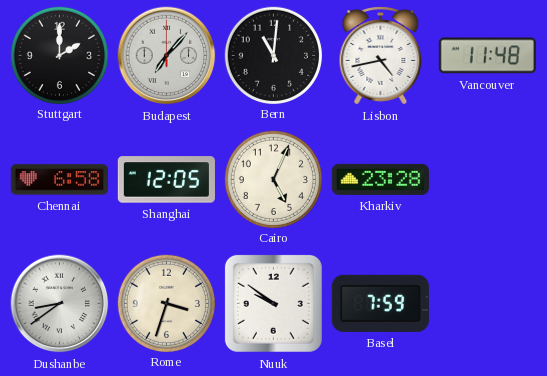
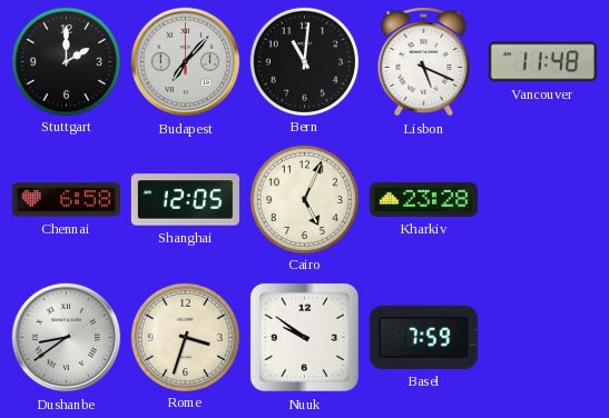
Lisbon: 4:43 -> 5:19
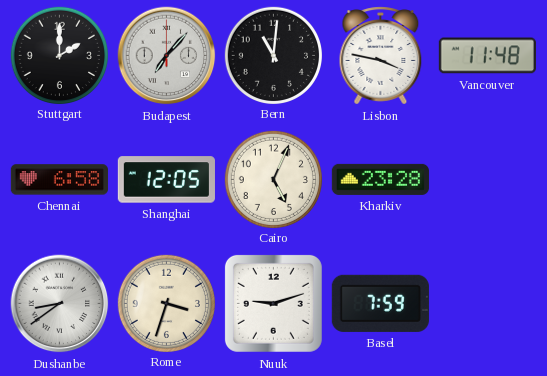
Lisbon: 5:19 -> 3:47
Nuuk: 9:51 -> 9:12
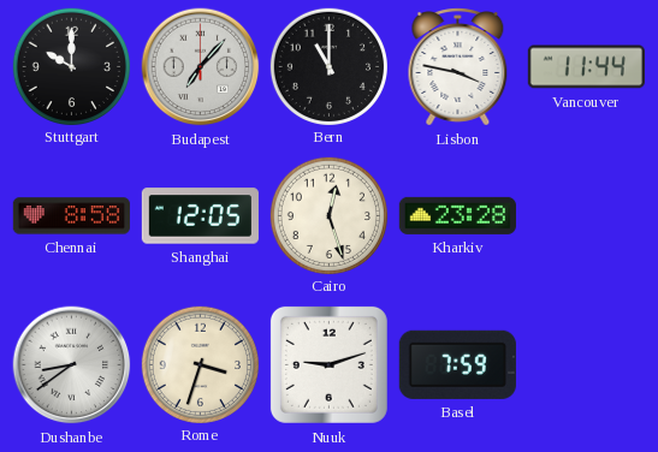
Stuttgart: 2:00 -> 10:00
Bern: 11:01 -> 11:00
Vancouver: 11:48 -> 11:44
Chennai: 6:58 -> 8:58
Cairo: 5:04 -> 12:27
